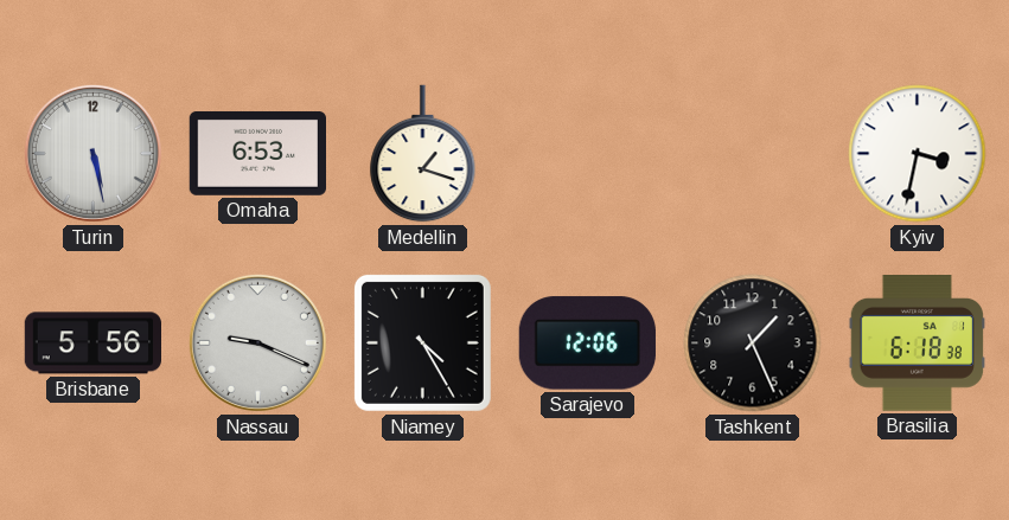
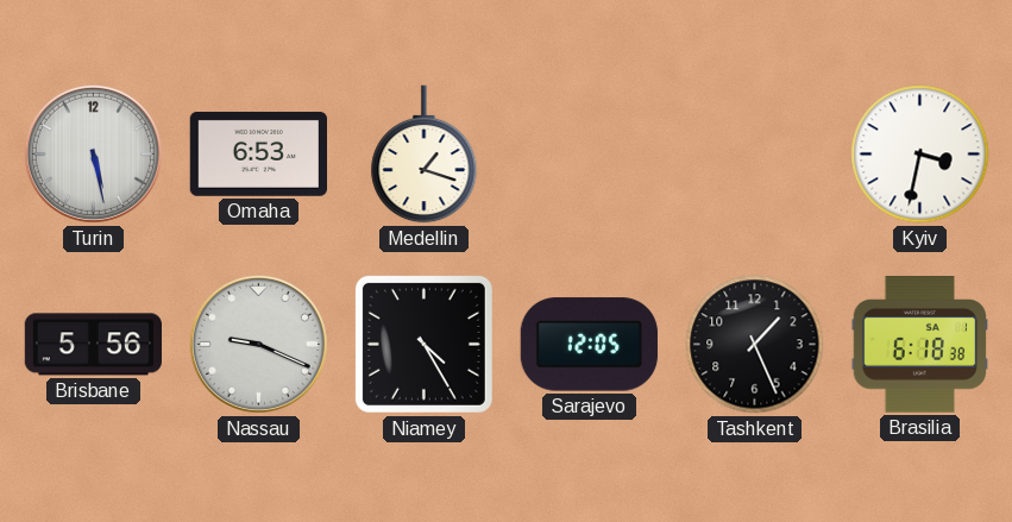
Sarajevo: 12:06 -> 12:05
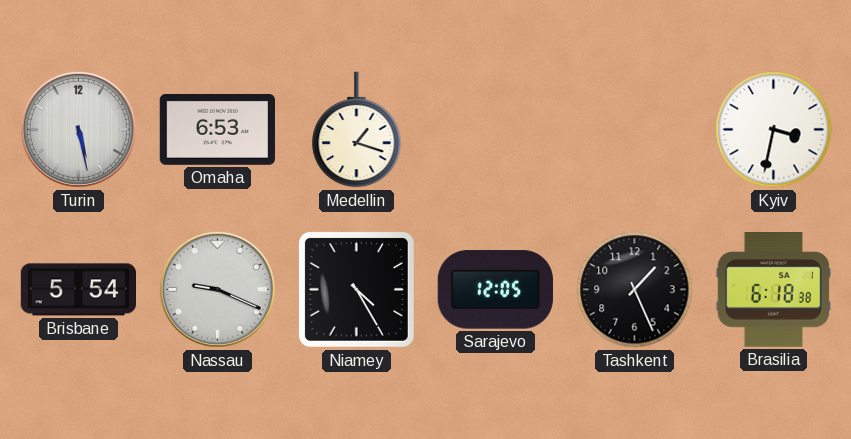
Brisbane: 5:56 -> 5:54
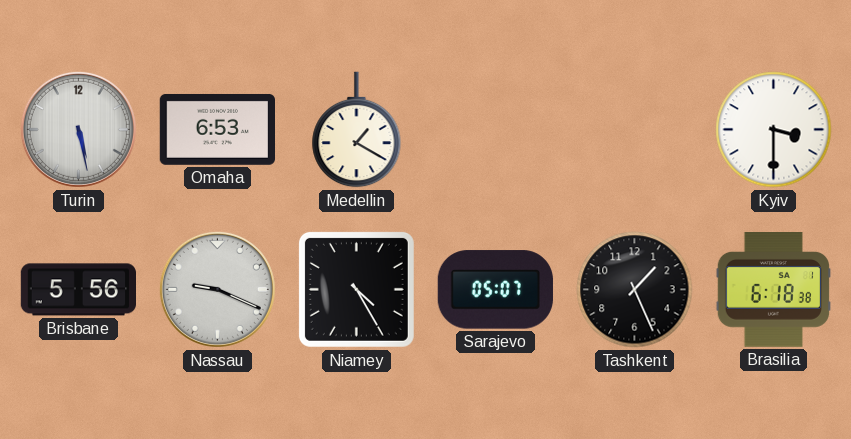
Medellin: 1:18 -> 1:20
Kyiv: 3:32 -> 3:30
Brisbane: 5:54 -> 5:56
Sarajevo: 12:05 -> 05:07
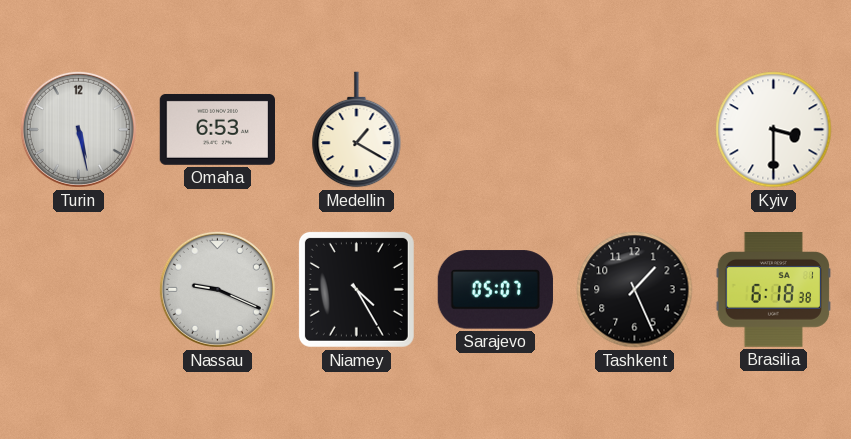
Brisbane: 5:56 -> none
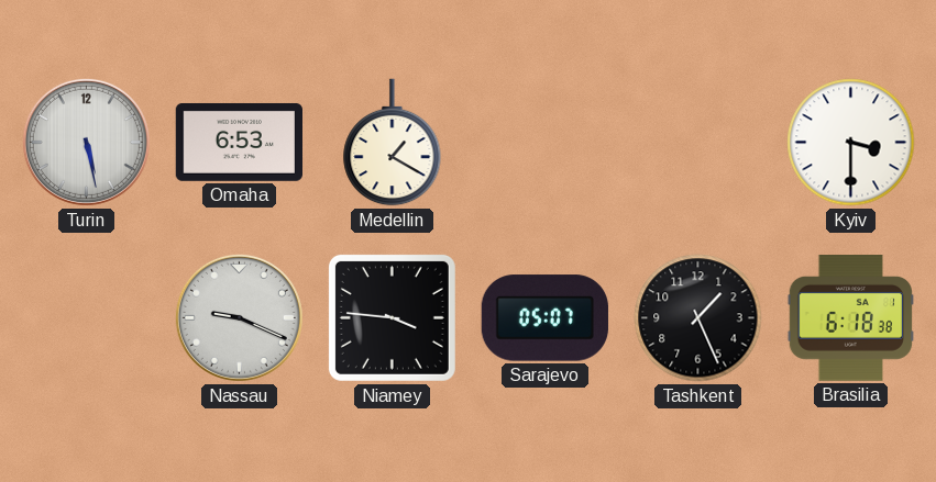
Niamey: 4:25 -> 3:46
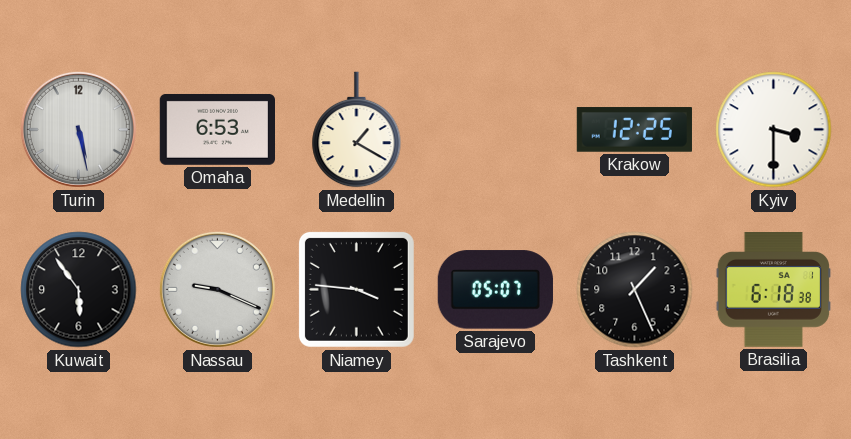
Krakow: none -> 12:25
Kuwait: none -> 5:54
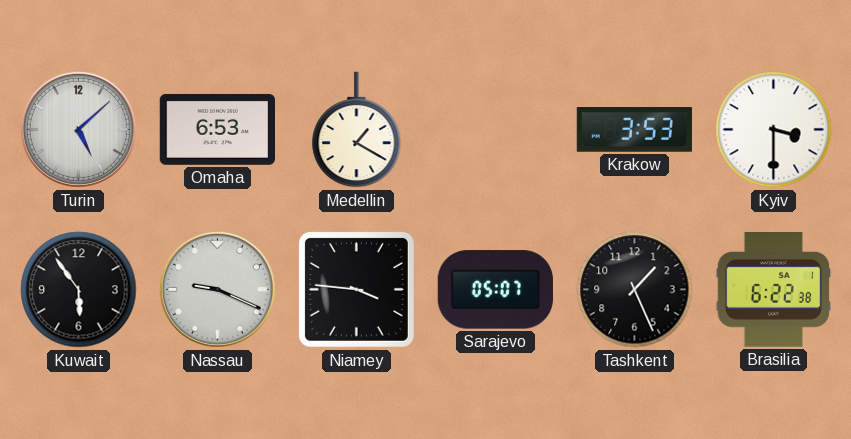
Turin: 5:28 -> 5:08
Krakow: 12:25 -> 3:53
Brasilia: 6:18 -> 6:22
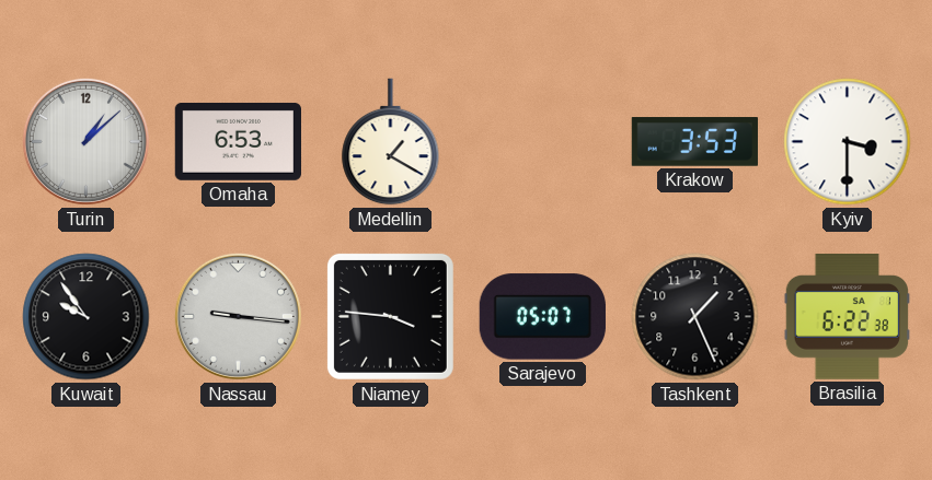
Turin: 5:08 -> 1:08
Kuwait: 5:54 -> 9:54
Nassau: 9:19 -> 9:16
